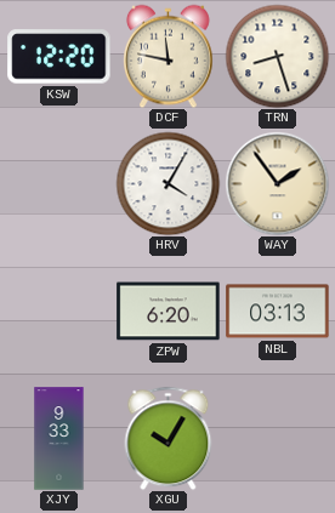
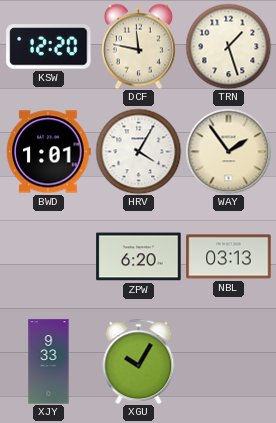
TRN: 8:27 -> 1:27
BWD: none -> 1:01
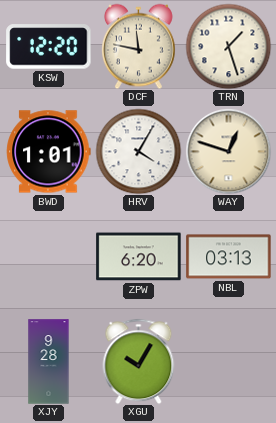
WAY: 1:54 -> 12:48
XJY: 9:33 -> 9:28
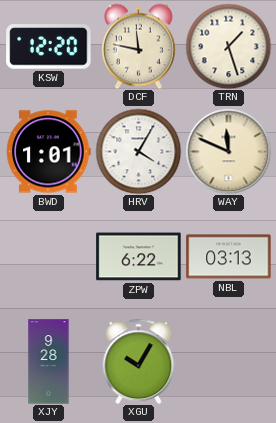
WAY: 12:48 -> 11:49
ZPW: 6:20 -> 6:22
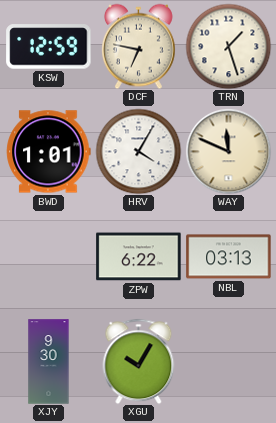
KSW: 12:20 -> 12:59
DCF: 11:47 -> 6:47
XJY: 9:28 -> 9:30
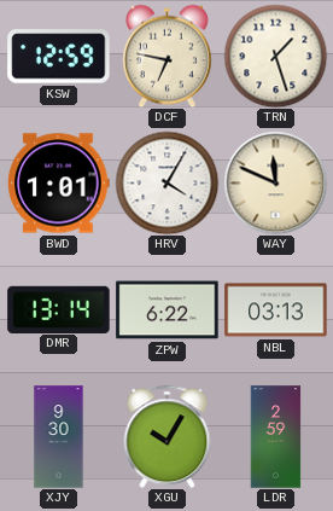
DMR: none -> 13:14
LDR: none -> 2:59
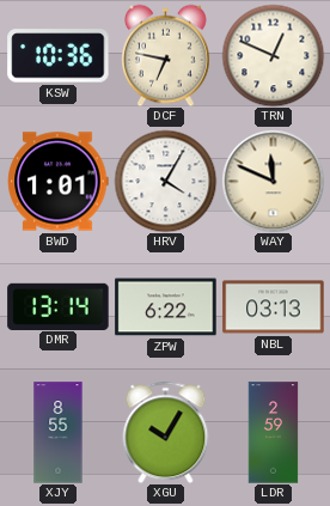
KSW: 12:59 -> 10:36
TRN: 1:27 -> 12:49
XJY: 9:30 -> 8:55
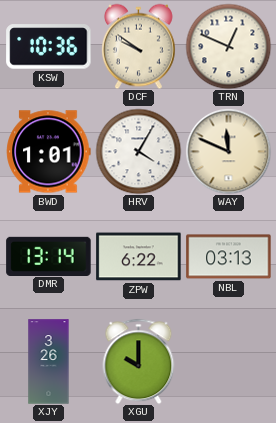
DCF: 6:47 -> 9:51
XJY: 8:55 -> 3:26
XGU: 10:05 -> 10:00
LDR: 2:59 -> none
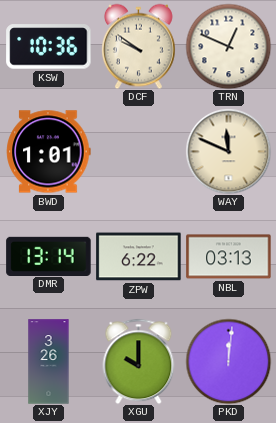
HRV: 4:05 -> none
PKD: none -> 12:01
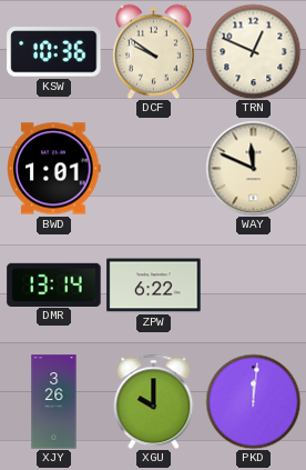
NBL: 03:13 -> none
